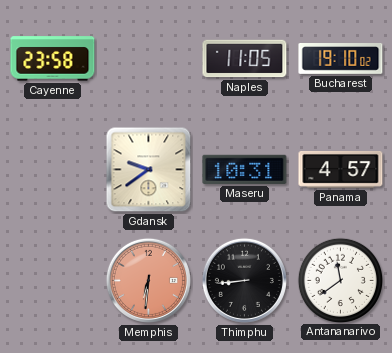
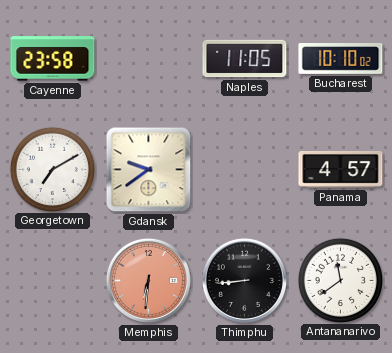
Bucharest: 19:10 -> 10:10
Georgetown: none -> 7:10
Maseru: 10:31 -> none
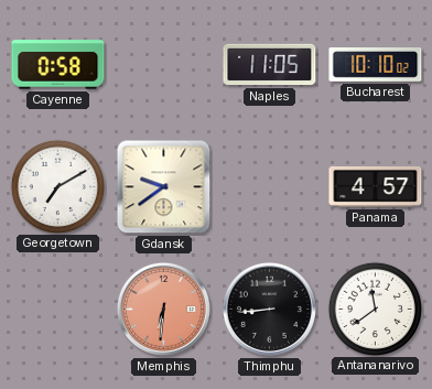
Cayenne: 23:58 -> 0:58
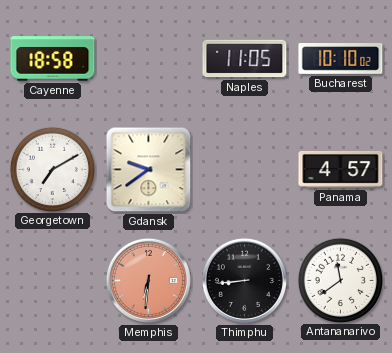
Cayenne: 0:58 -> 18:58
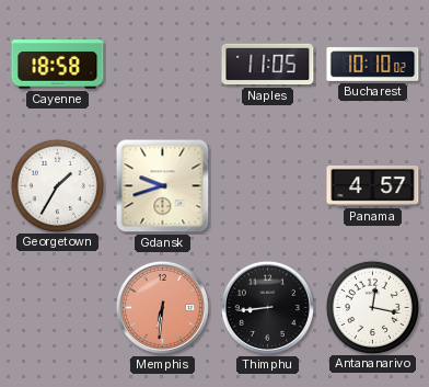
Georgetown: 7:10 -> 1:35
Gdansk: 9:39 -> 9:42
Antananarivo: 11:39 -> 12:17
